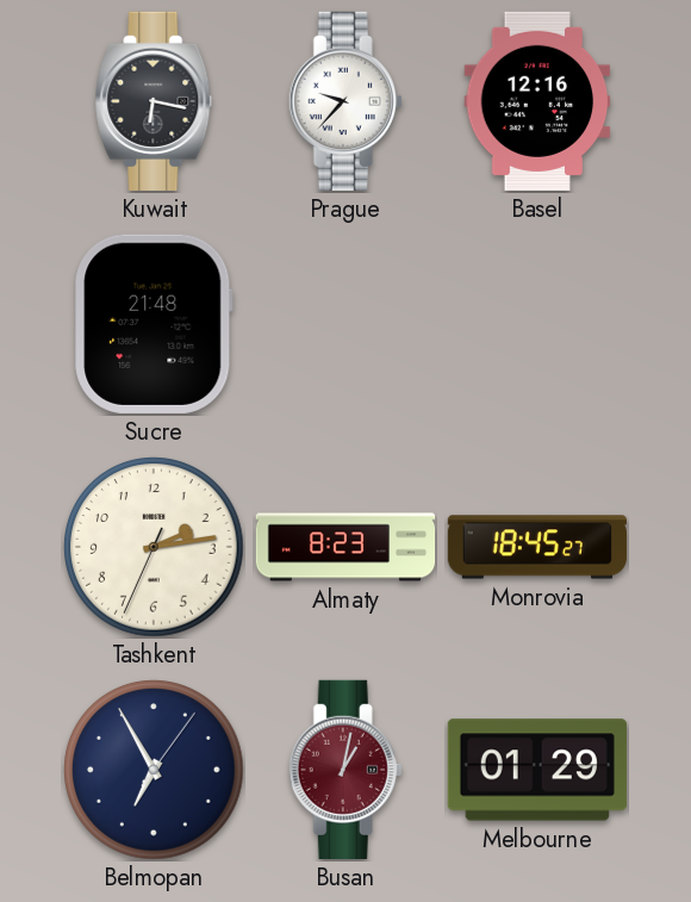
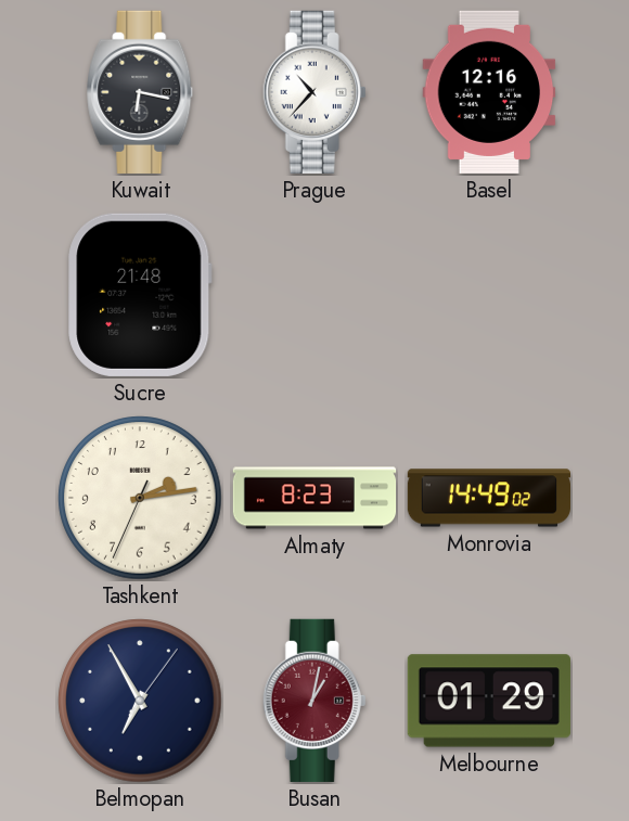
Prague: 9:37 -> 10:37
Monrovia: 18:45 -> 14:49
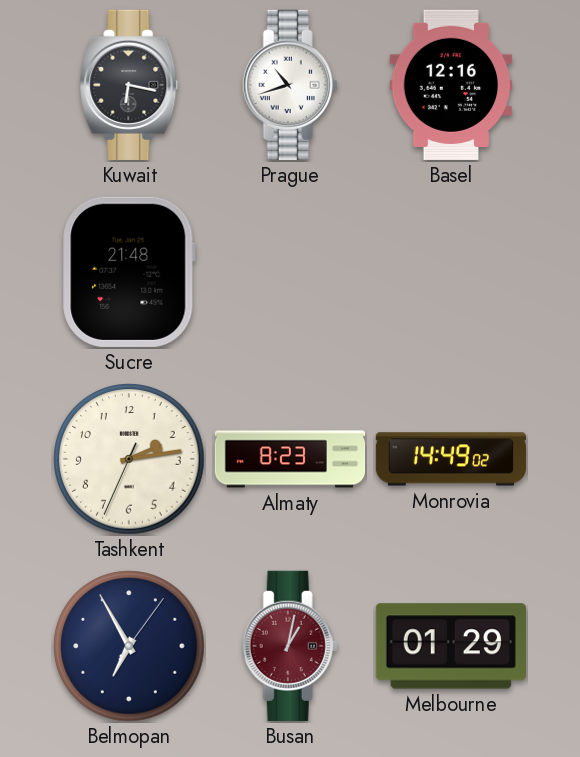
Prague: 10:37 -> 10:42
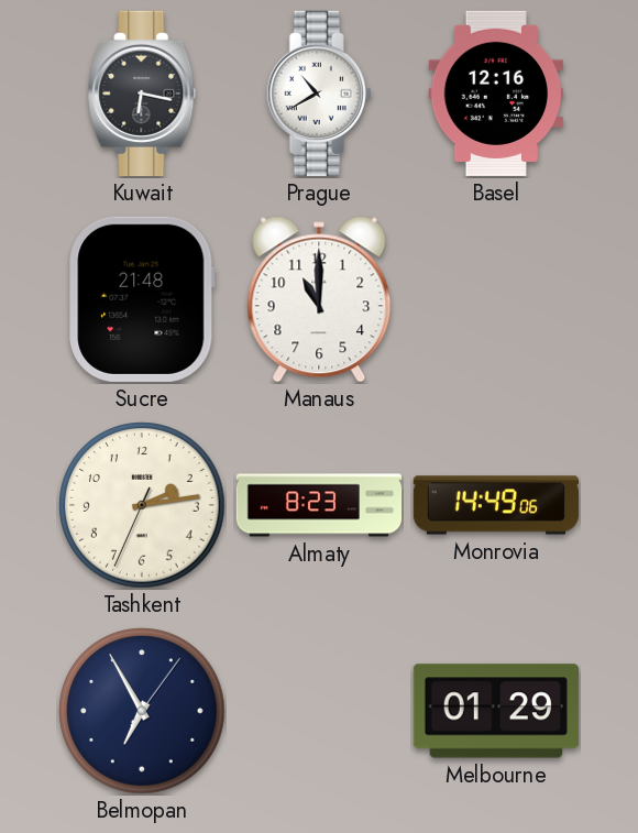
Prague: 10:42 -> 10:40
Manaus: none -> 11:00
Monrovia: 14:49:02 -> 14:49:06
Busan: 1:02 -> none
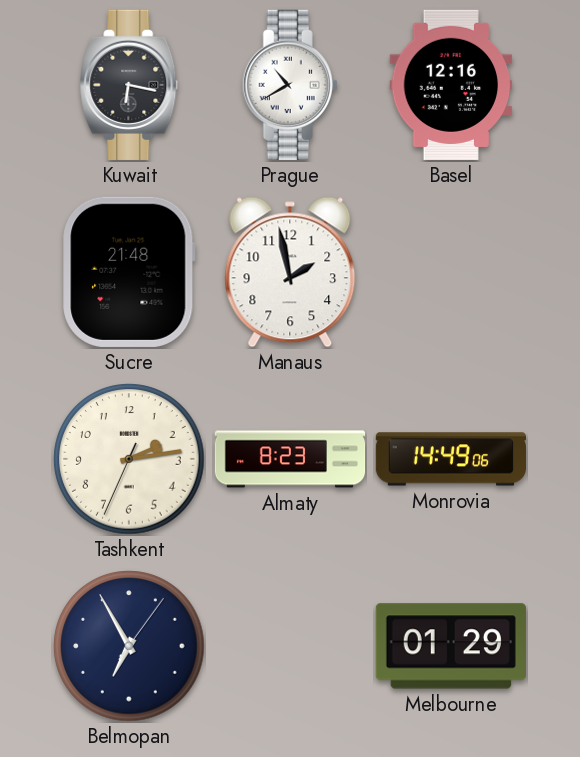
Manaus: 11:00 -> 1:58
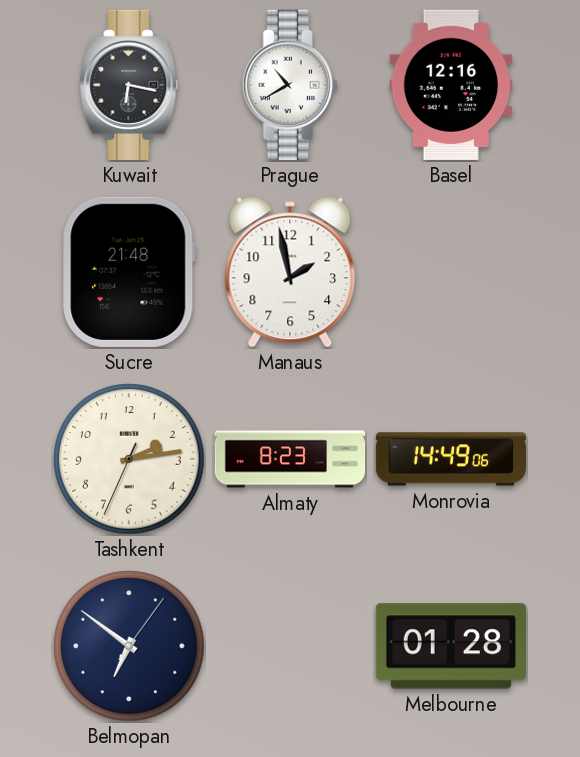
Belmopan: 6:55 -> 6:51
Melbourne: 01:29 -> 01:28
